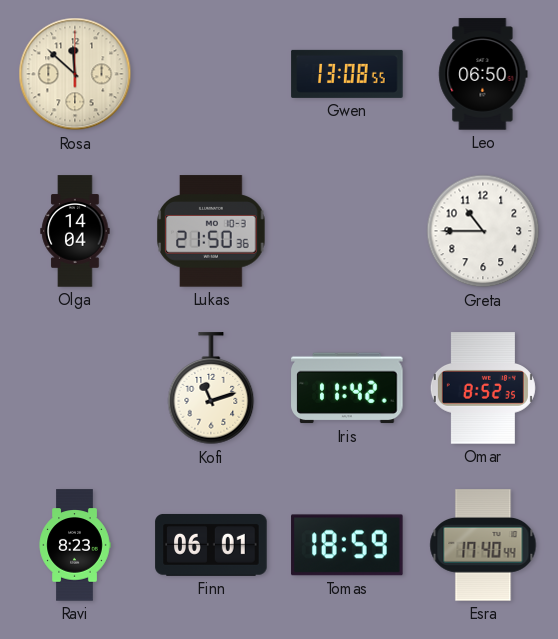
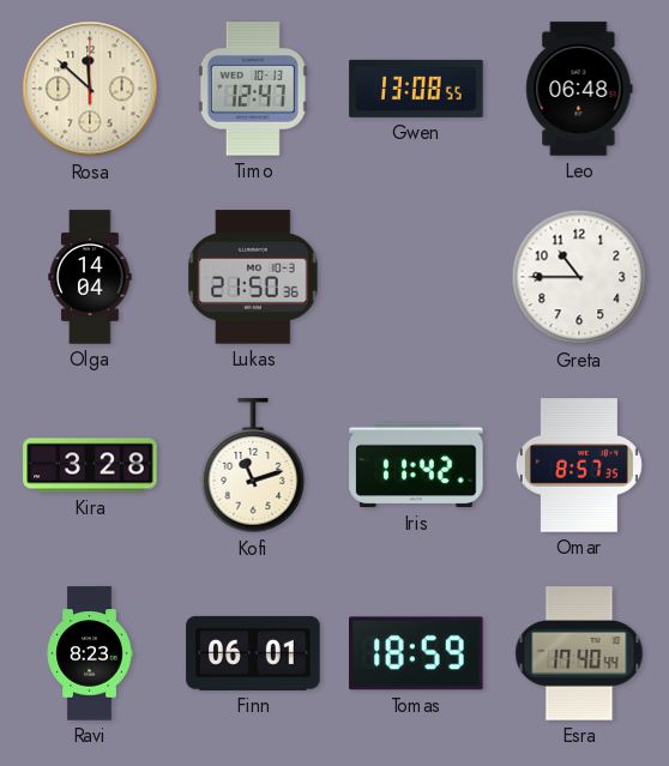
Timo: none -> 12:47
Leo: 06:50 -> 06:48
Kira: none -> 3:28
Omar: 8:52 -> 8:57
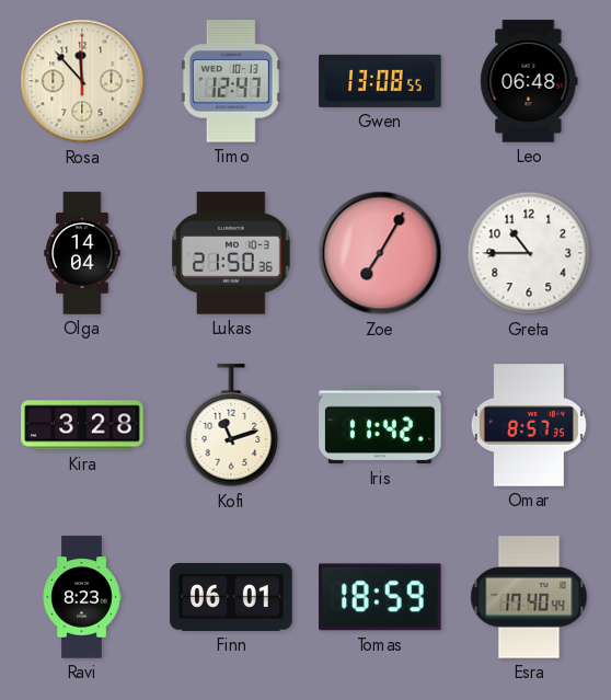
Rosa: 11:52 -> 11:53
Zoe: none -> 7:05
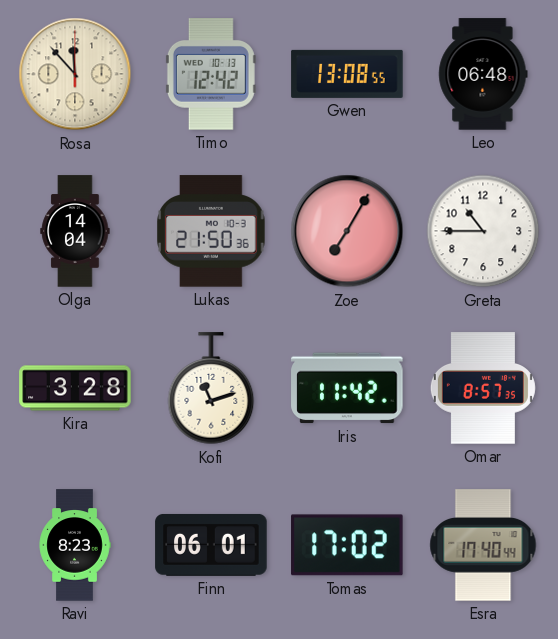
Timo: 12:47 -> 12:42
Tomas: 18:59 -> 17:02
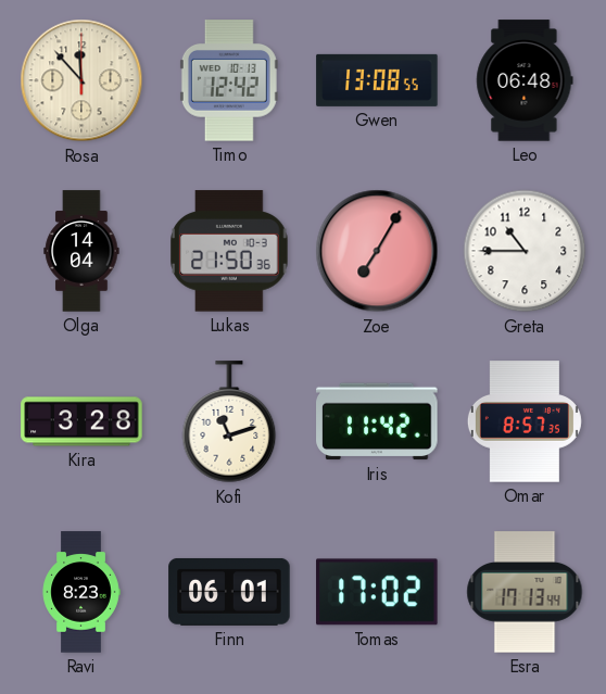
Esra: 17:40 -> 17:13
